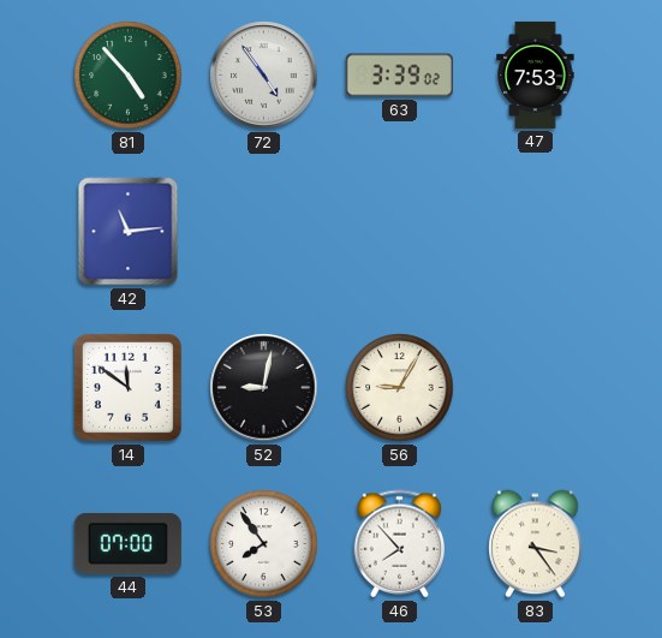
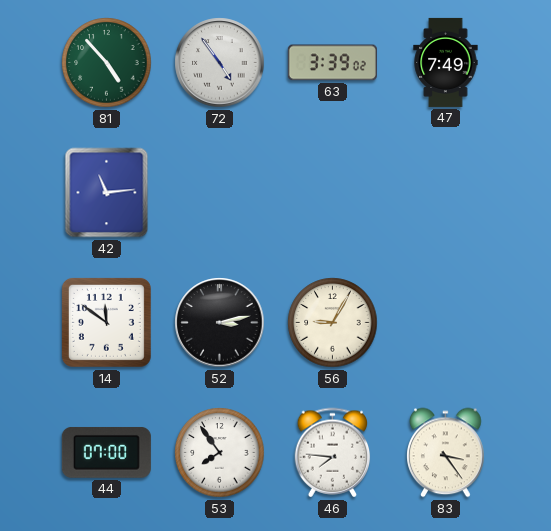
47: 7:53 -> 7:49
52: 9:02 -> 3:13
46: 7:53 -> 7:46
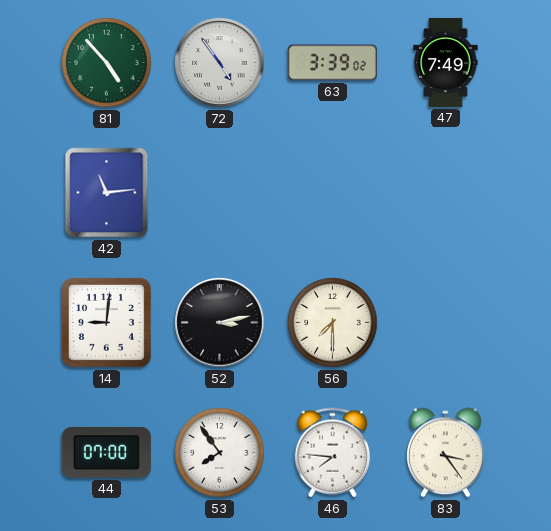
14: 11:51 -> 9:01
56: 9:05 -> 7:30
